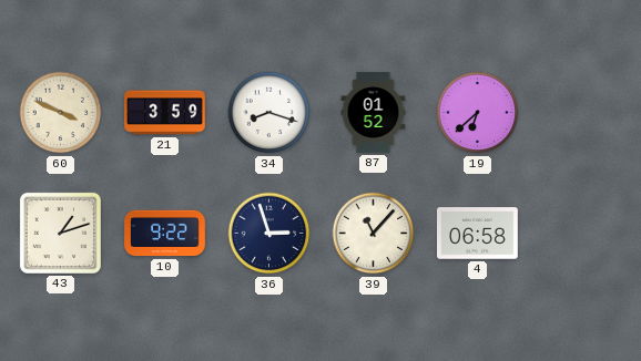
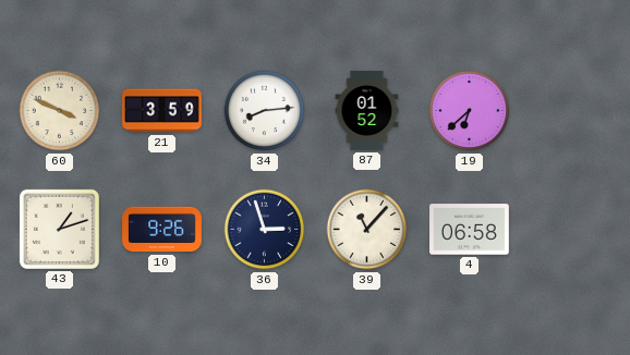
34: 8:18 -> 8:14
10: 9:22 -> 9:26
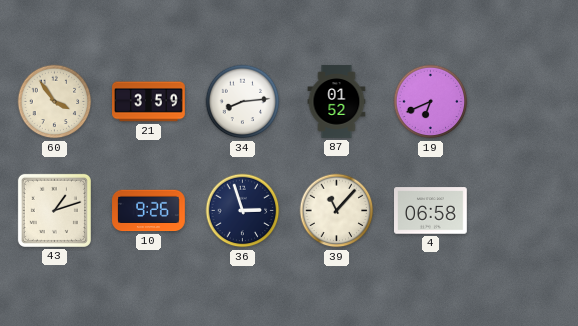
60: 3:49 -> 3:54
19: 6:38 -> 6:41
